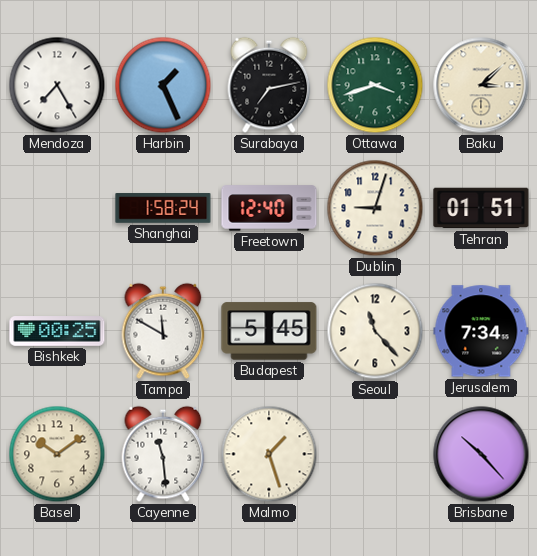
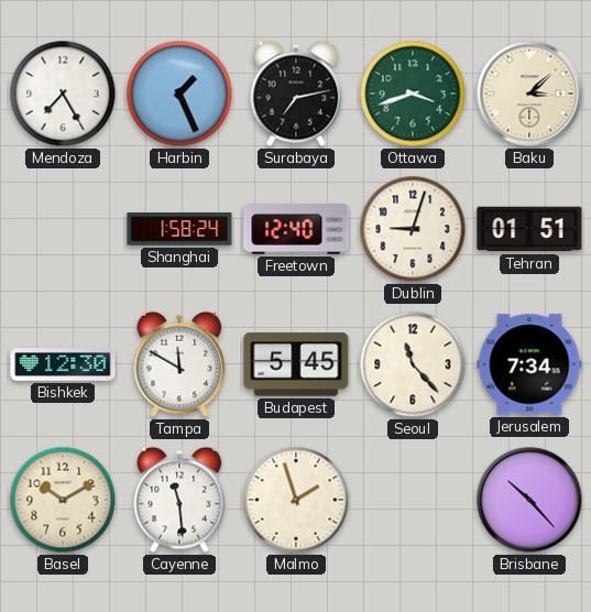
Bishkek: 00:25 -> 12:30
Basel: 10:09 -> 10:10
Malmo: 1:27 -> 1:57
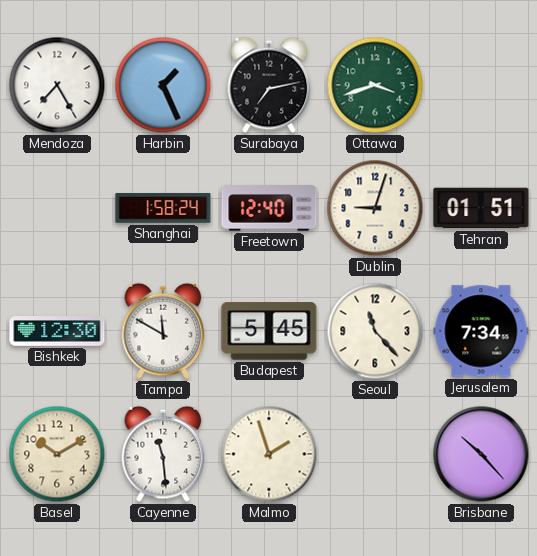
Baku: 3:08 -> none
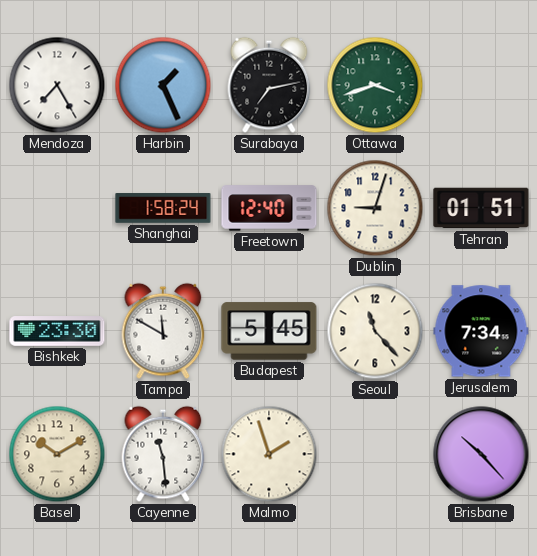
Bishkek: 12:30 -> 23:30
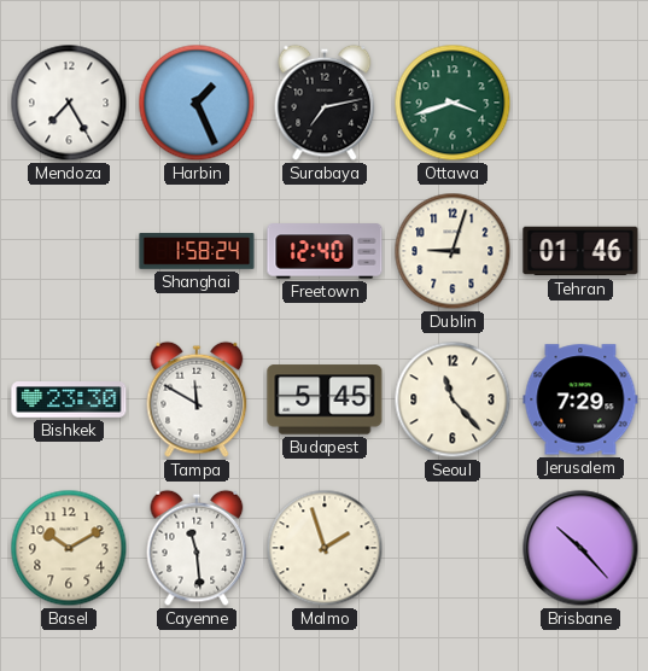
Tehran: 01:51 -> 01:46
Jerusalem: 7:34 -> 7:29
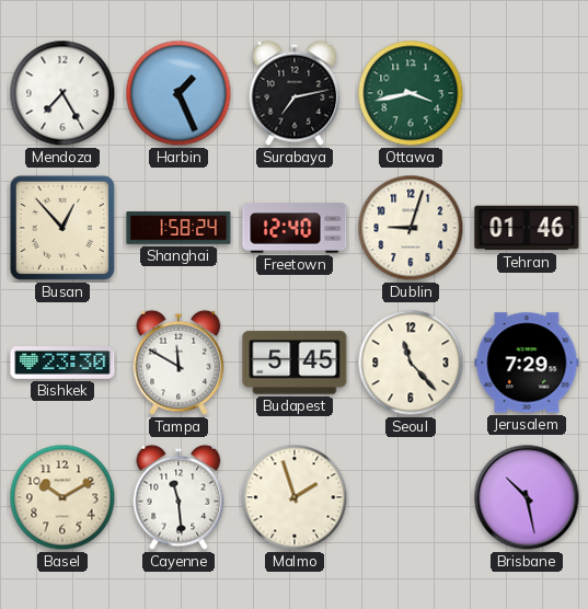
Ottawa: 3:42 -> 3:43
Busan: none -> 12:53
Brisbane: 10:23 -> 10:28
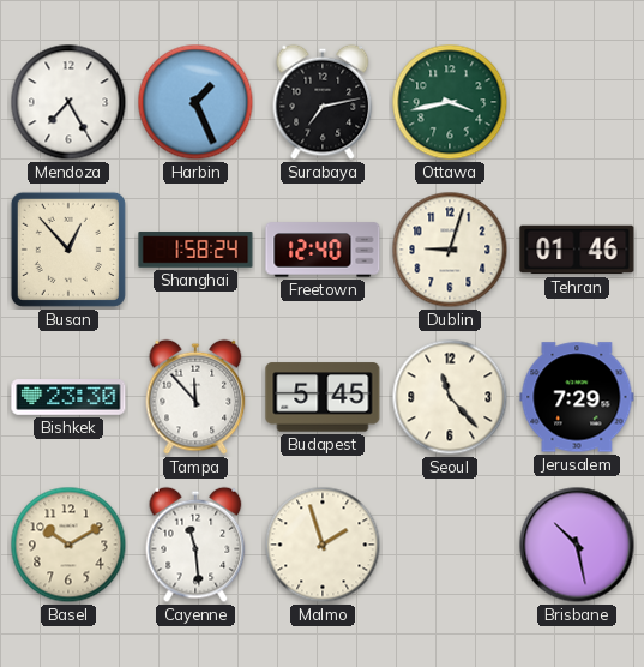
Tampa: 11:50 -> 11:53
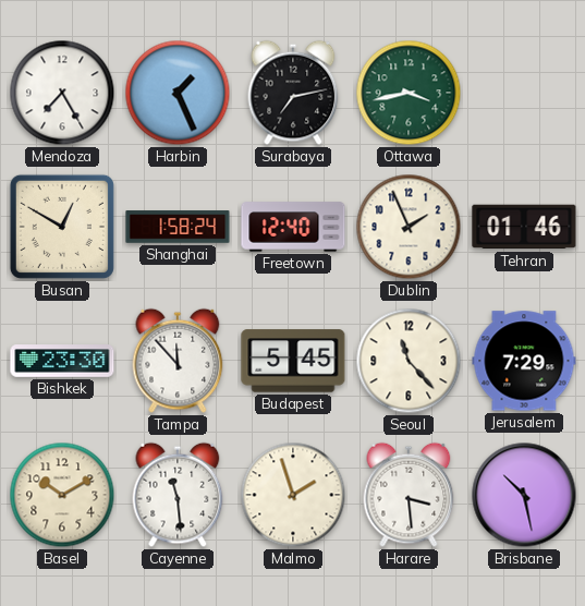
Busan: 12:53 -> 12:50
Dublin: 9:03 -> 1:56
Harare: none -> 3:29
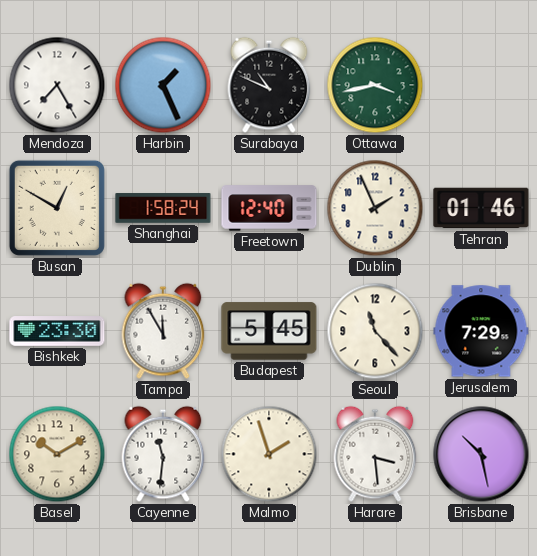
Surabaya: 7:13 -> 10:49
Tampa: 11:53 -> 11:55
Cayenne: 11:29 -> 11:31
